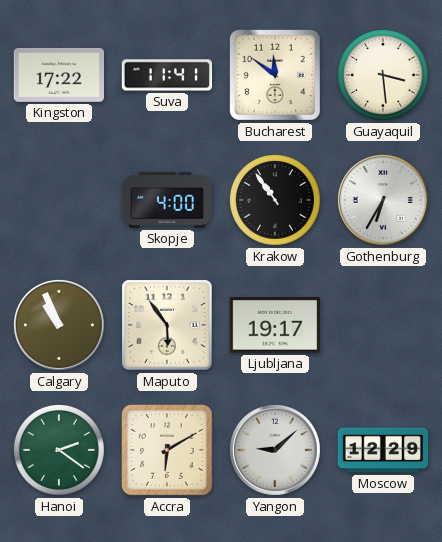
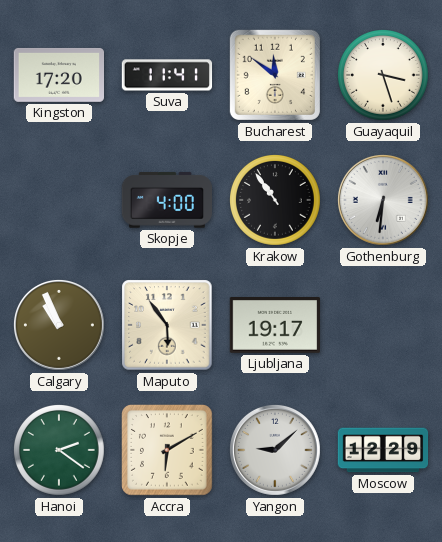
Kingston: 17:22 -> 17:20
Guayaquil: 3:29 -> 3:27
Gothenburg: 6:35 -> 6:31
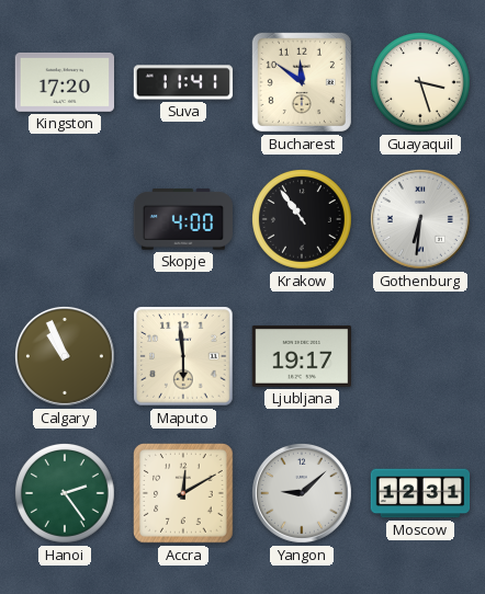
Maputo: 5:54 -> 5:59
Hanoi: 2:21 -> 2:24
Accra: 6:10 -> 12:10
Moscow: 12:29 -> 12:31
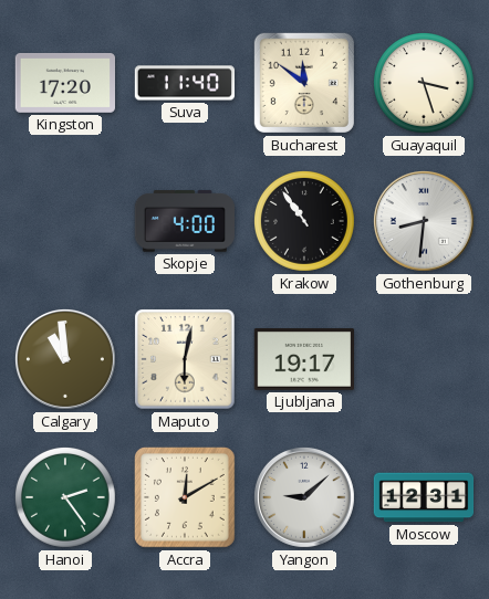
Suva: 11:41 -> 11:40
Gothenburg: 6:31 -> 8:31
Calgary: 10:56 -> 10:59
Maputo: 5:59 -> 6:02
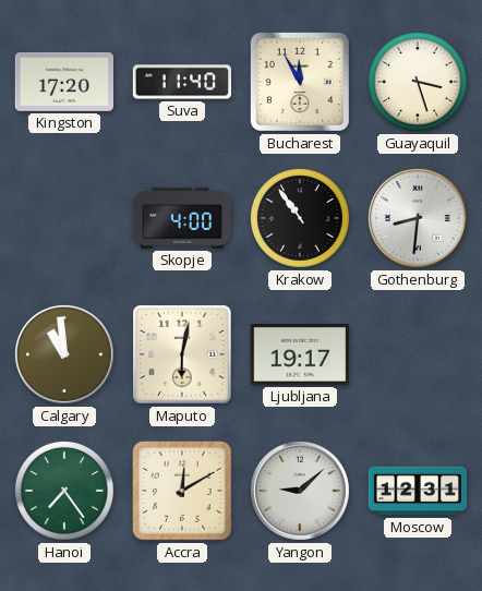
Bucharest: 11:51 -> 11:55
Hanoi: 2:24 -> 7:24
